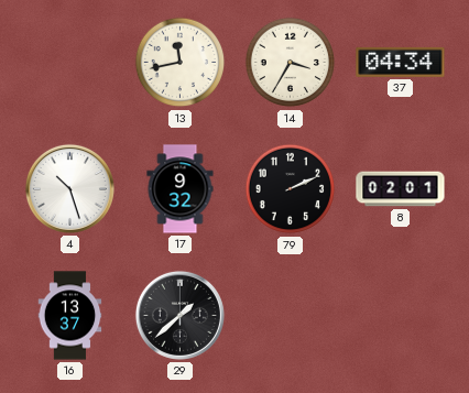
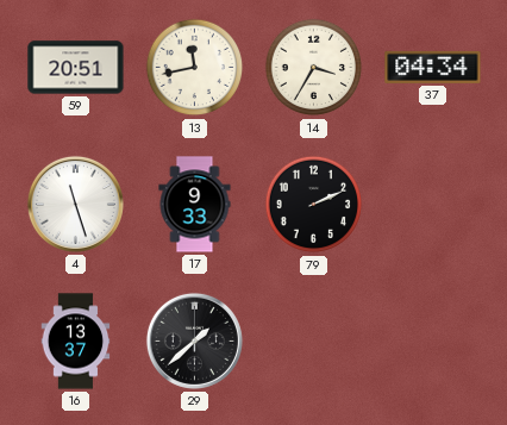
59: none -> 20:51
4: 10:27 -> 11:27
17: 9:32 -> 9:33
8: 02:01 -> none
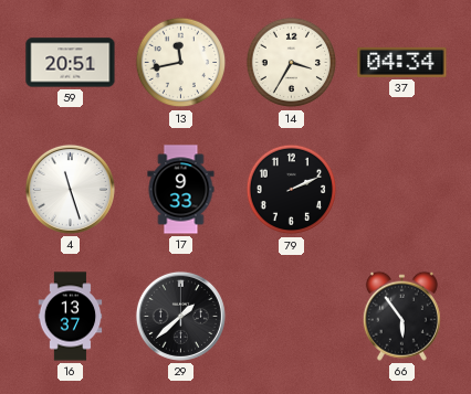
66: none -> 5:54
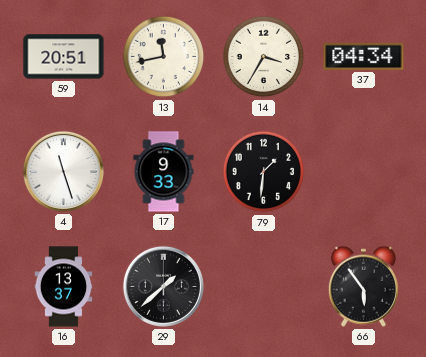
79: 2:11 -> 1:31
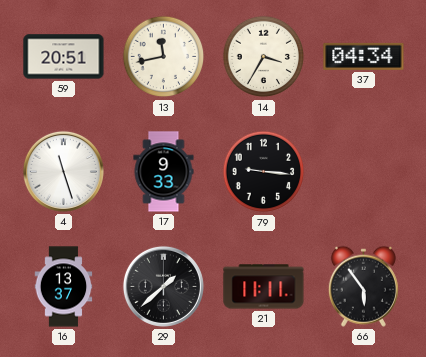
79: 1:31 -> 9:16
21: none -> 11:11
